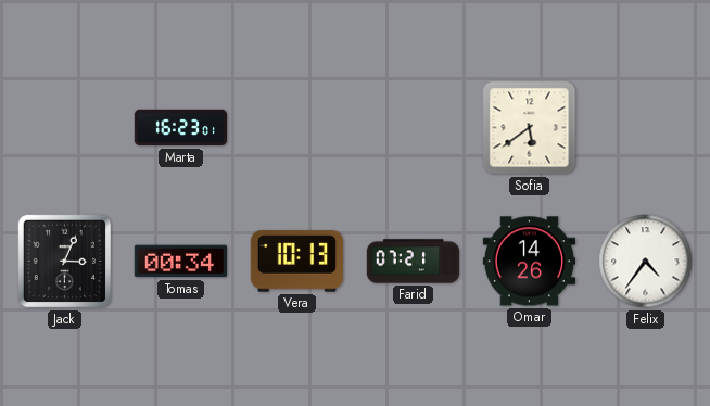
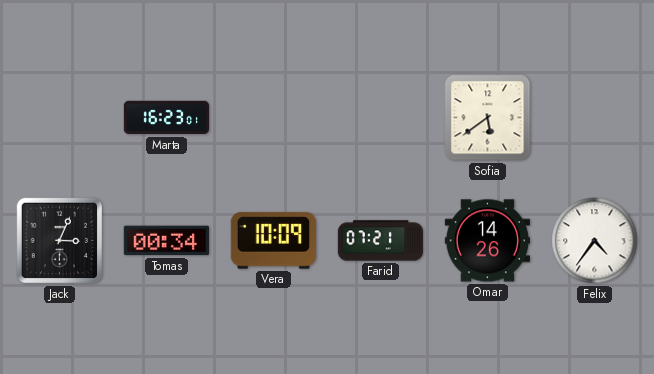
Vera: 10:13 -> 10:09
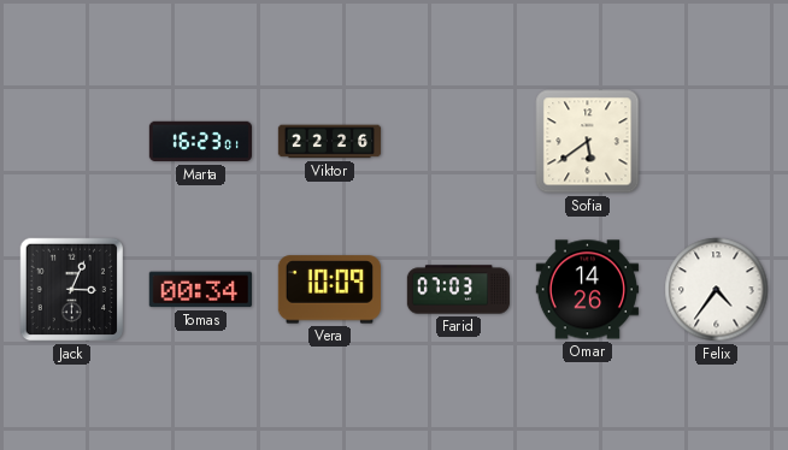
Viktor: none -> 22:26
Farid: 07:21 -> 07:03
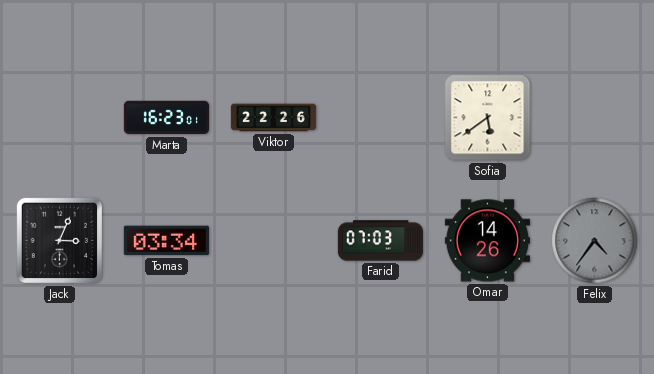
Tomas: 00:34 -> 03:34
Vera: 10:09 -> none
Felix dial: white -> grey
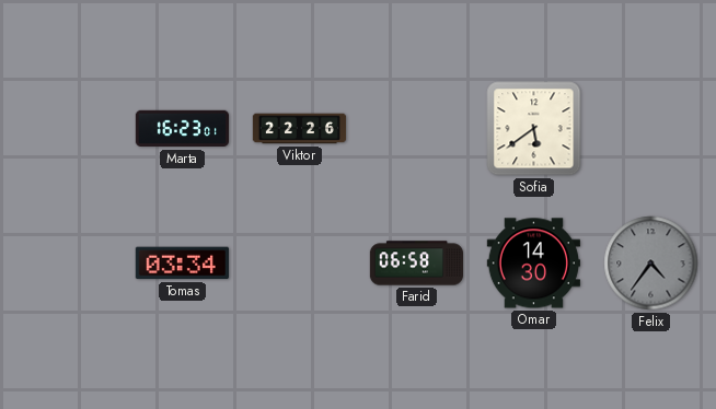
Jack: 3:04 -> none
Farid: 07:03 -> 06:58
Omar: 14:26 -> 14:30
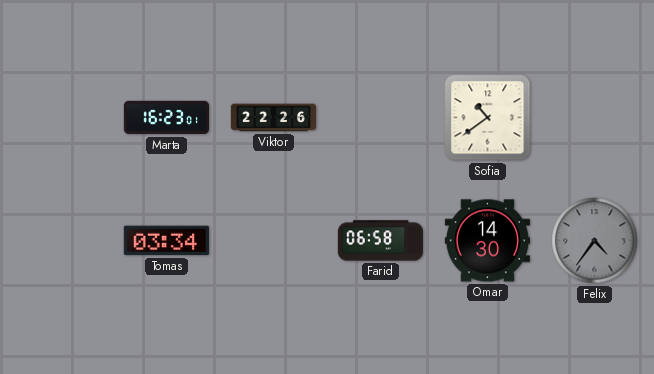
Sofia: 5:39 -> 10:39
